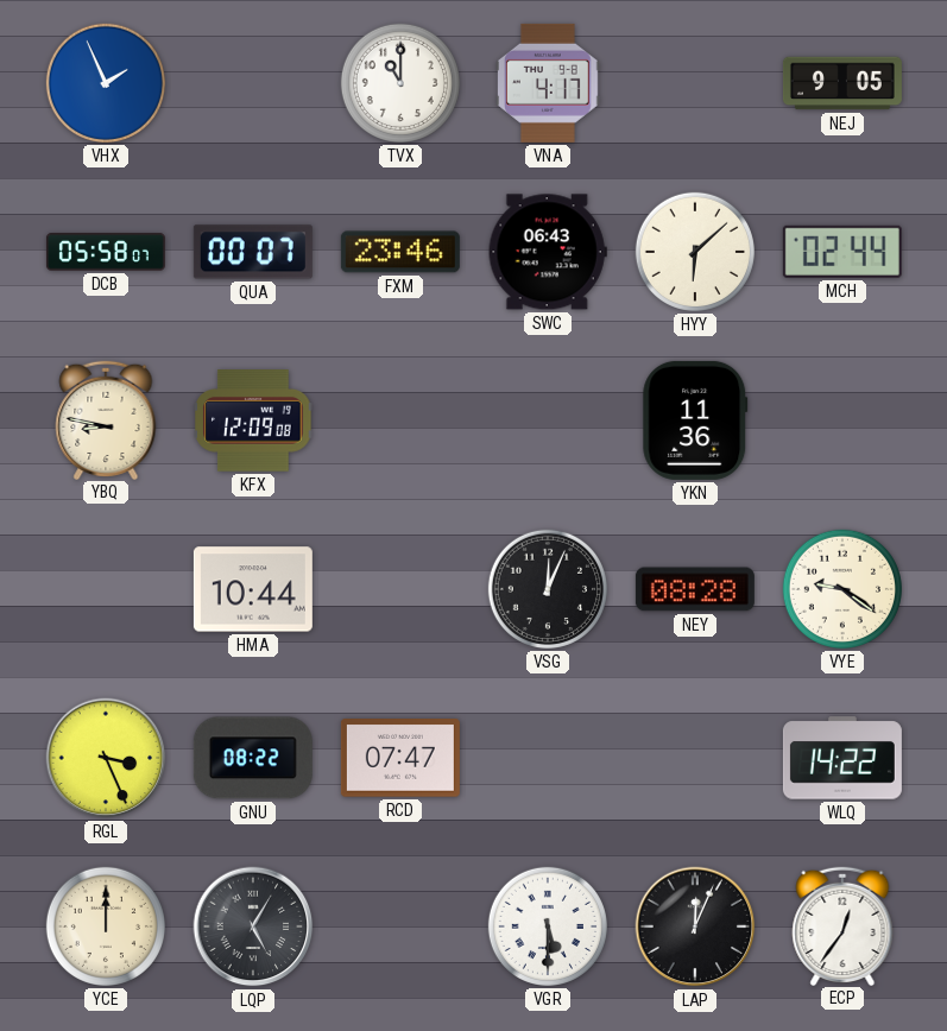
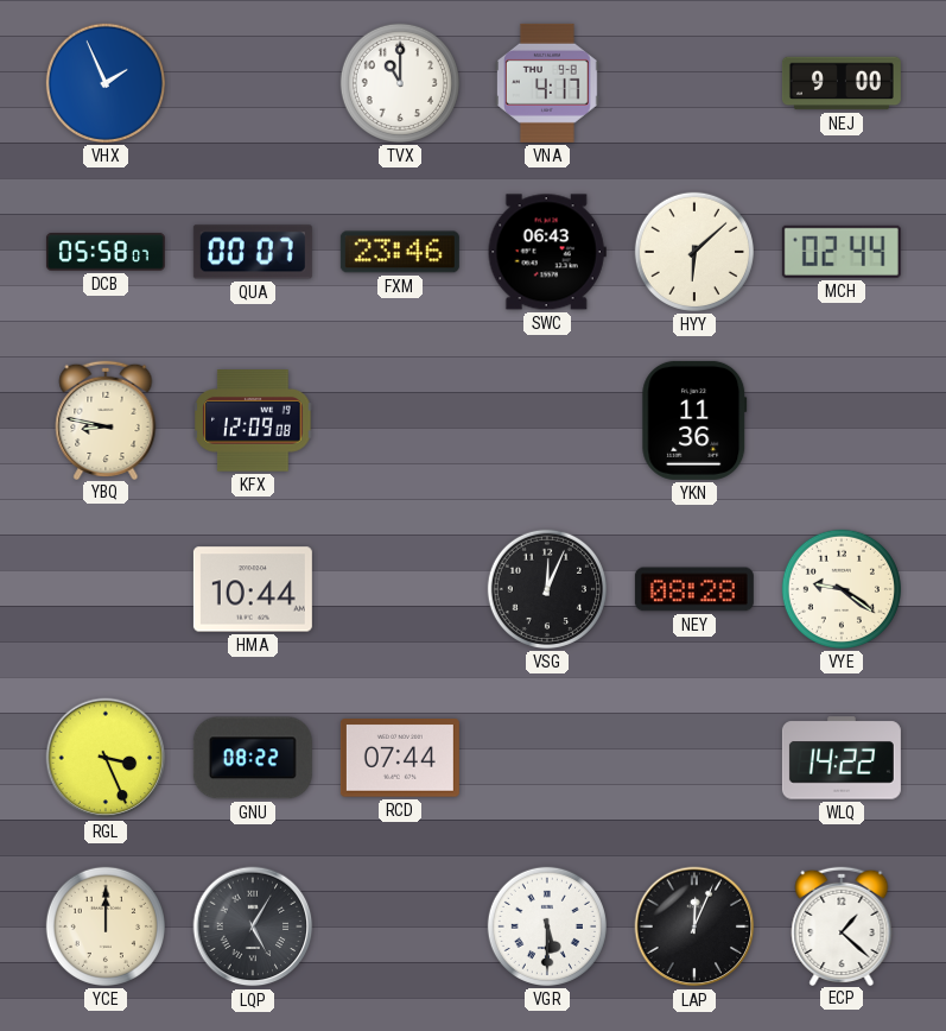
NEJ: 9:05 -> 9:00
RCD: 07:47 -> 07:44
ECP: 12:36 -> 1:22
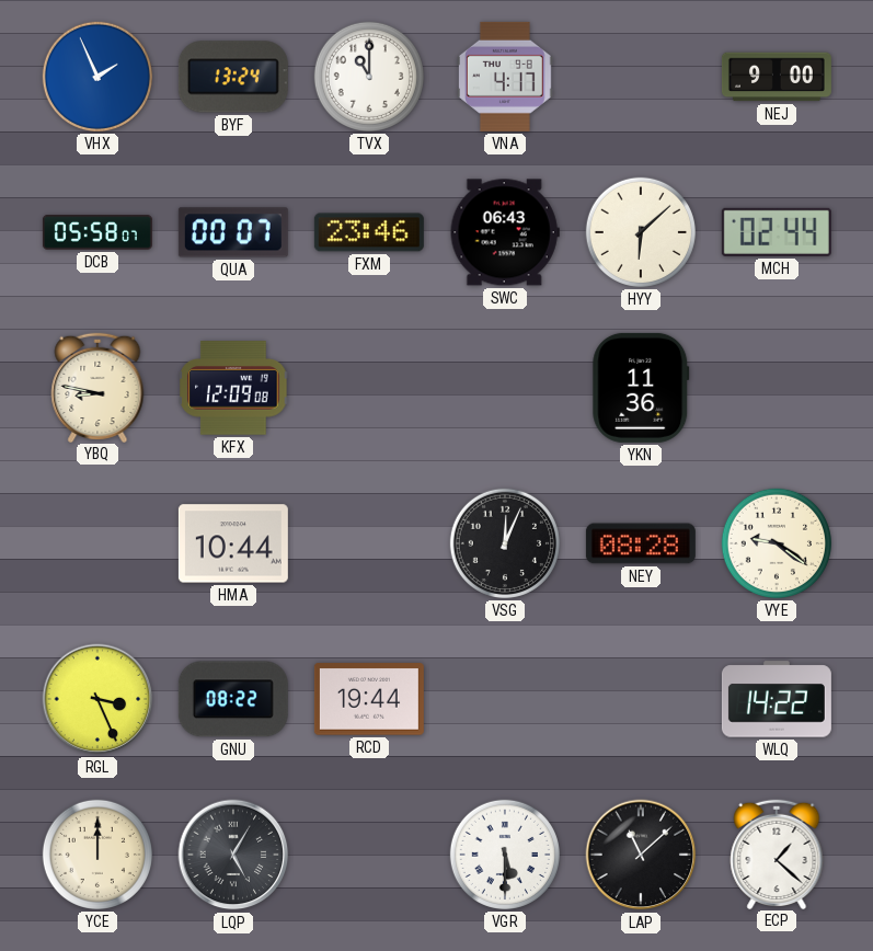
BYF: none -> 13:24
RCD: 07:44 -> 19:44
LAP: 12:04 -> 11:08
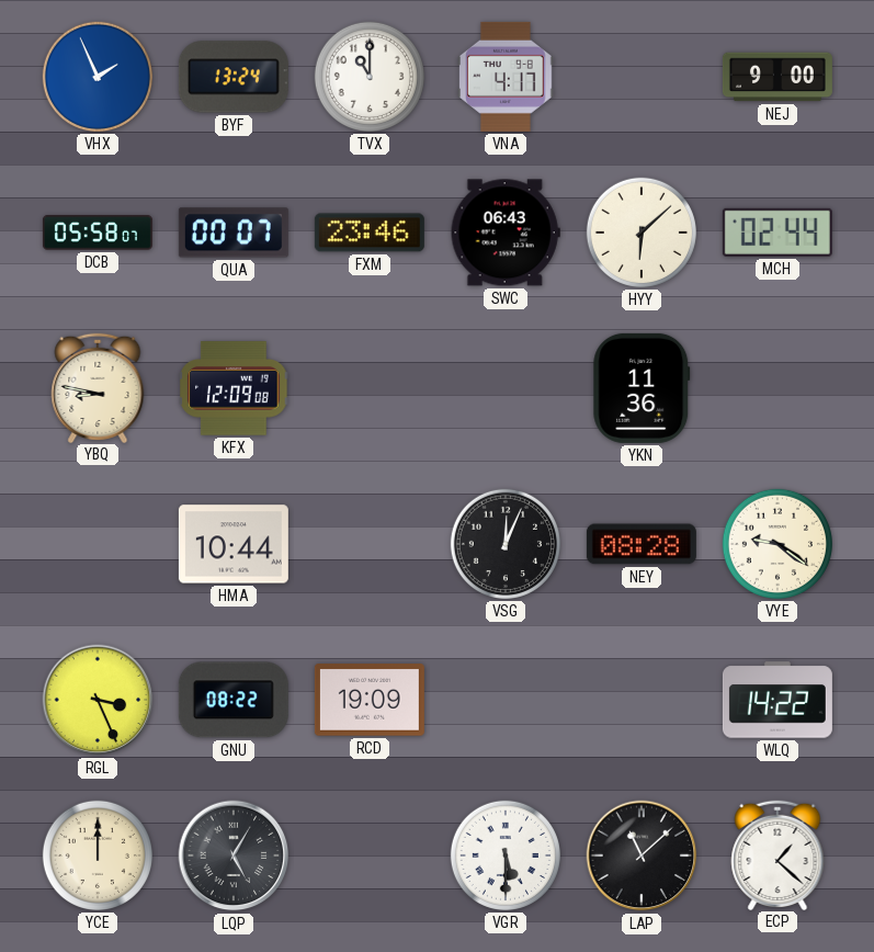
RCD: 19:44 -> 19:09
